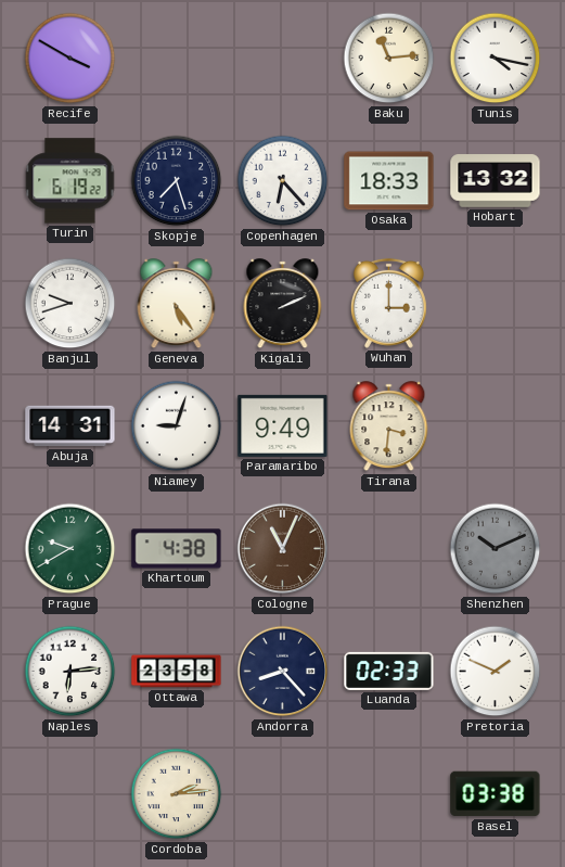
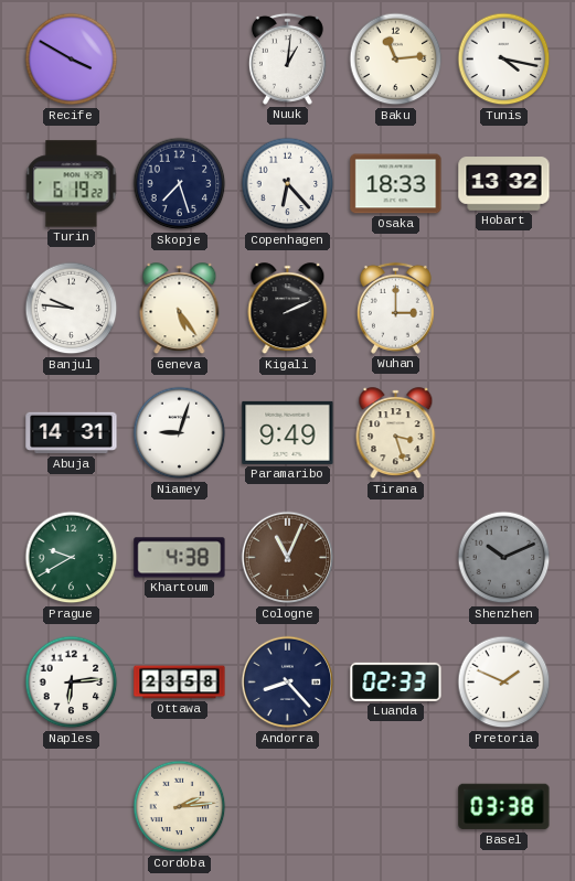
Nuuk: none -> 1:01
Banjul: 9:42 -> 9:46
Tirana: 3:31 -> 3:27
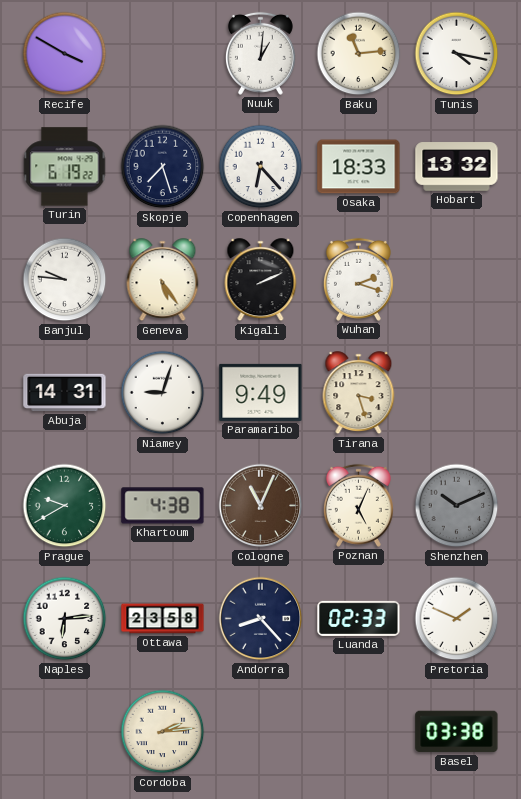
Wuhan: 3:00 -> 2:18
Poznan: none -> 5:04
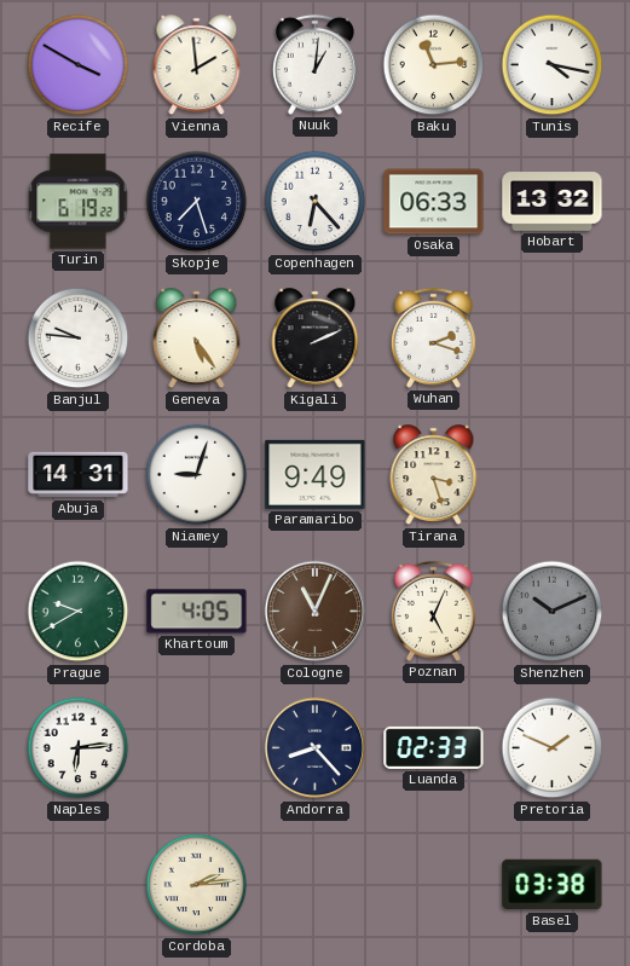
Vienna: none -> 1:59
Osaka: 18:33 -> 06:33
Khartoum: 4:38 -> 4:05
Ottawa: 23:58 -> none
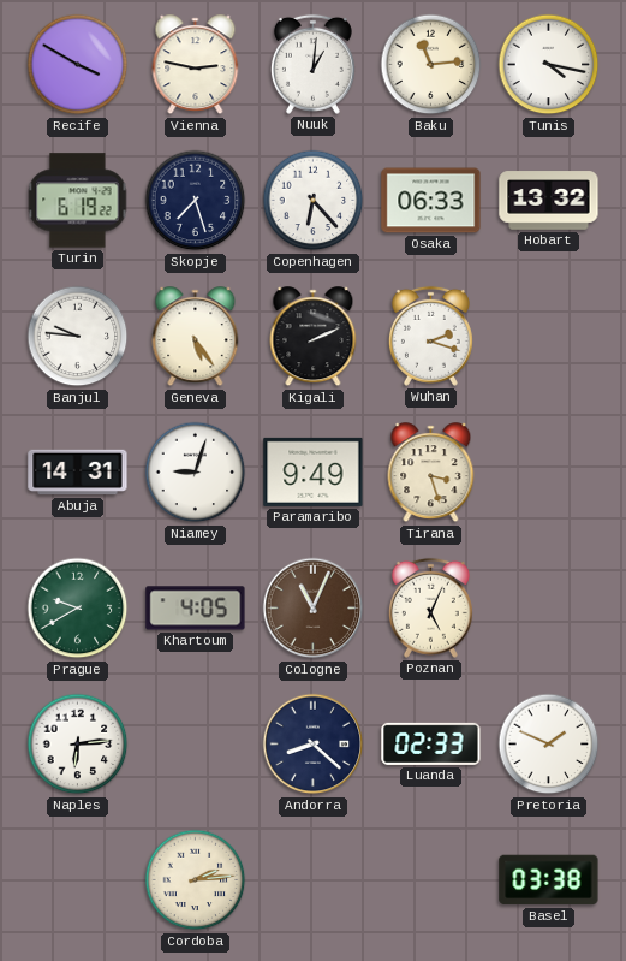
Vienna: 1:59 -> 2:47
Shenzhen: 10:11 -> none
Andorra: 8:23 -> 8:22
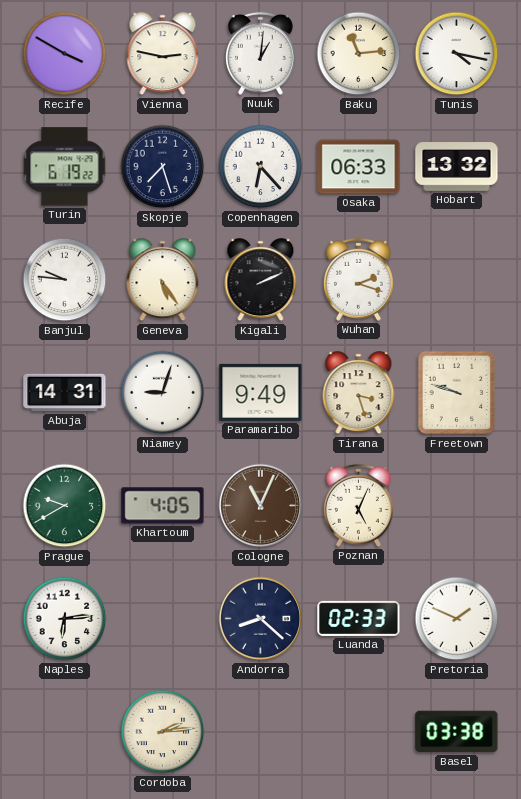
Freetown: none -> 9:48
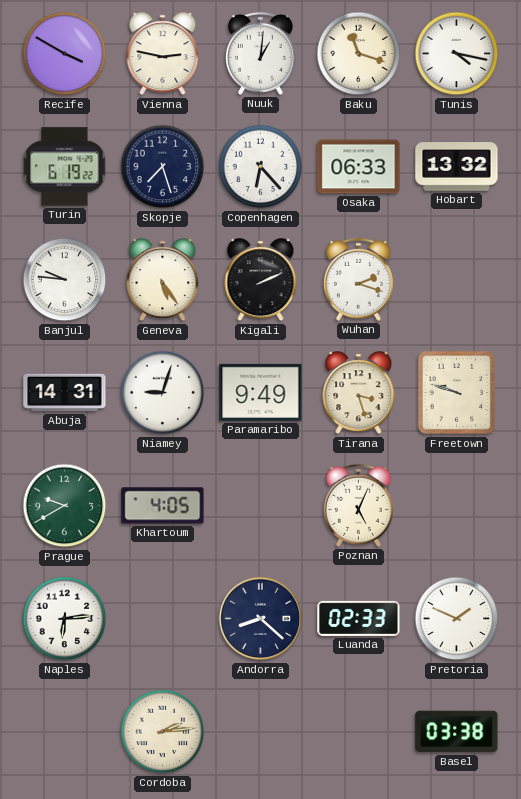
Baku: 11:14 -> 11:18
Cologne: 11:04 -> none
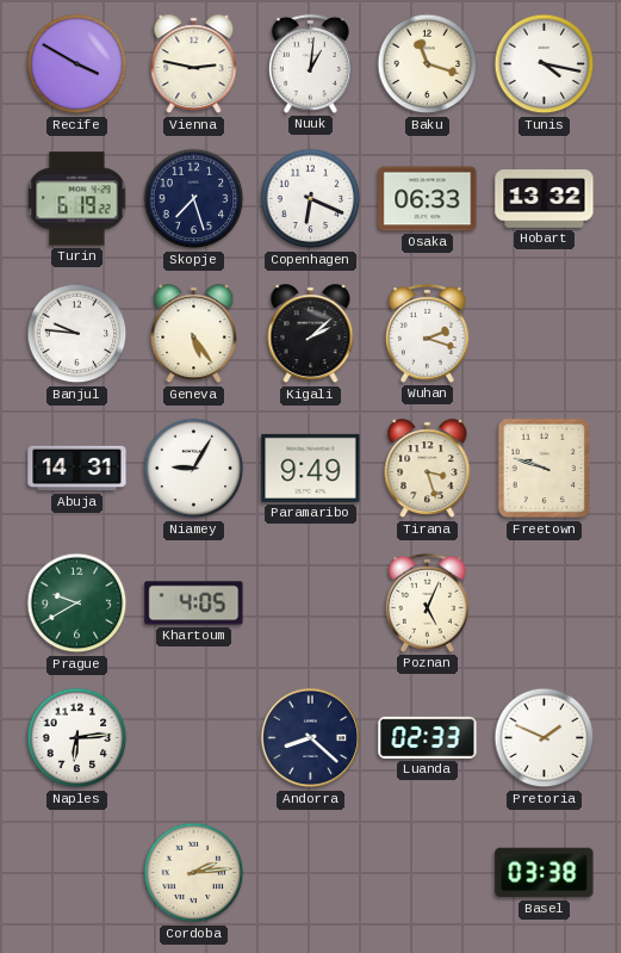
Copenhagen: 6:23 -> 6:19
Kigali: 2:11 -> 2:08
Niamey: 9:03 -> 9:05
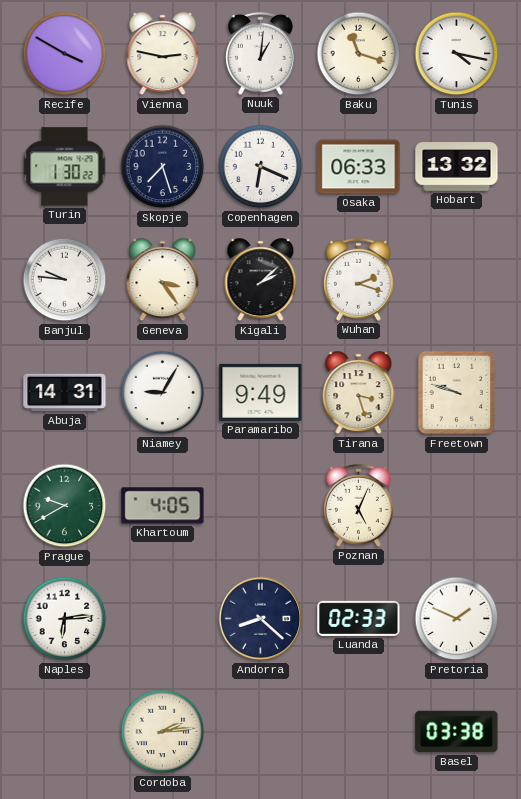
Turin: 6:19 -> 1:30
Geneva: 5:24 -> 3:24
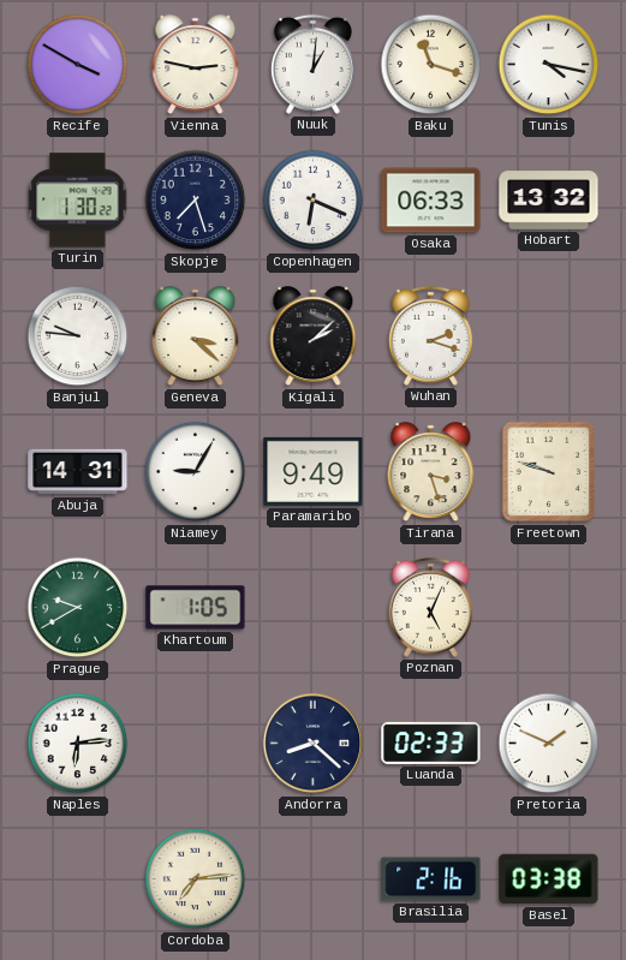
Geneva: 3:24 -> 3:22
Khartoum: 4:05 -> 1:05
Cordoba: 2:14 -> 7:14
Brasilia: none -> 2:16
